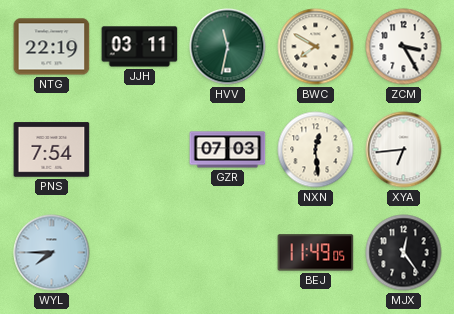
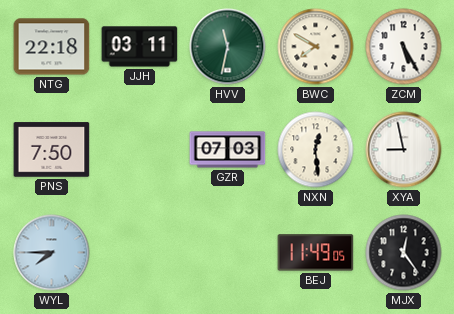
NTG: 22:19 -> 22:18
ZCM: 3:25 -> 5:25
PNS: 7:54 -> 7:50
XYA: 6:44 -> 8:58
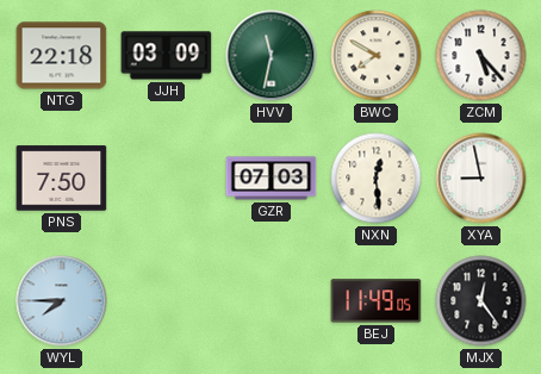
JJH: 03:11 -> 03:09
ZCM: 5:25 -> 5:23
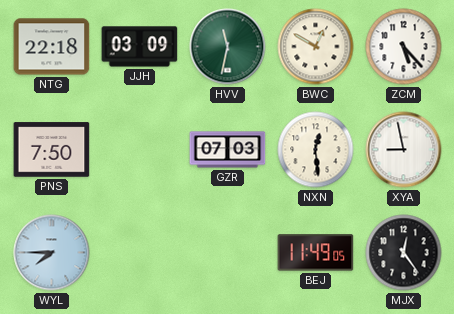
BWC: 7:50 -> 12:50
